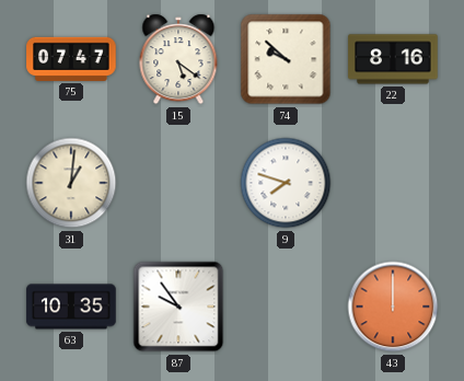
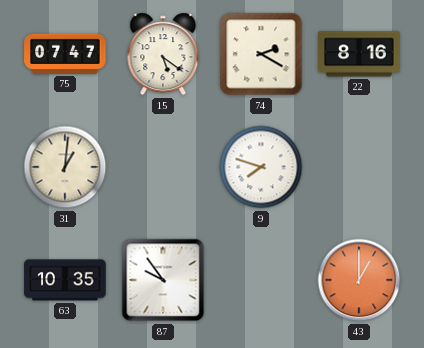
74: 9:52 -> 2:20
43: 12:00 -> 1:00
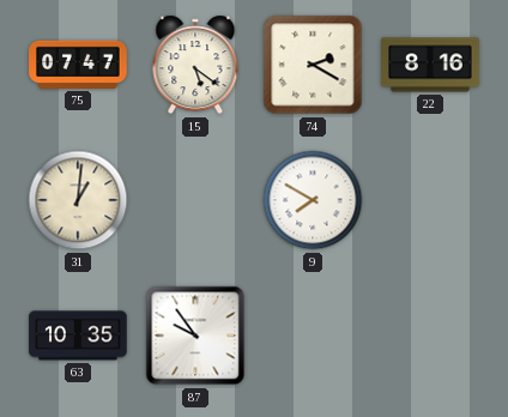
9: 7:48 -> 7:50
43: 1:00 -> none
